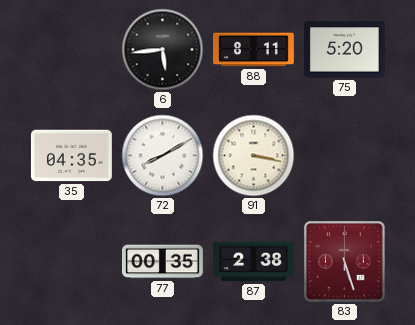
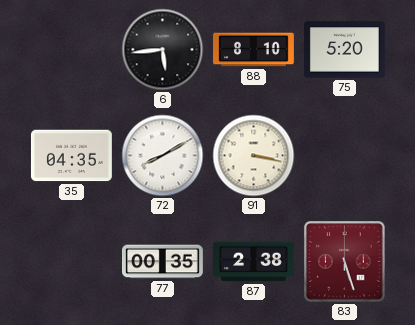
88: 8:11 -> 8:10
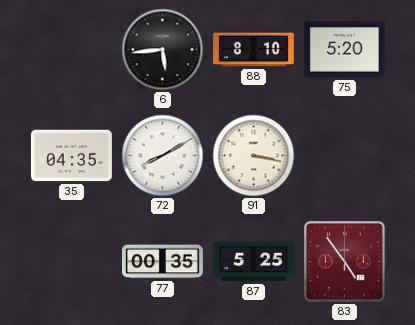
87: 2:38 -> 5:25
83: 5:27 -> 4:54
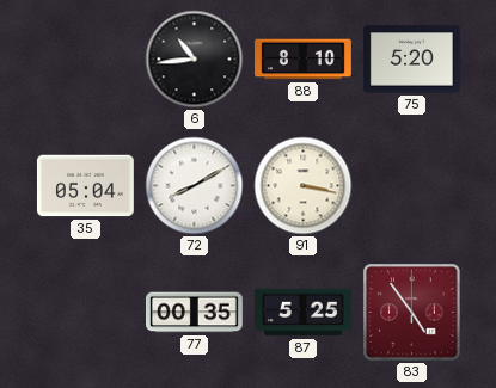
6: 5:44 -> 10:44
35: 04:35 -> 05:04
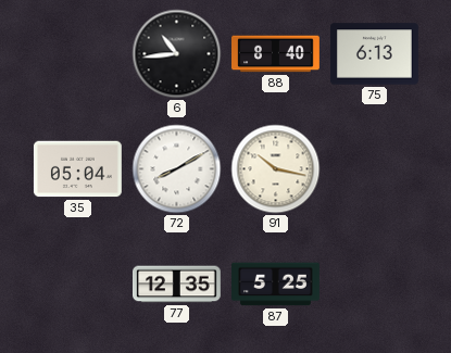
88: 8:10 -> 8:40
75: 5:20 -> 6:13
91: 3:17 -> 10:17
77: 00:35 -> 12:35
83: 4:54 -> none
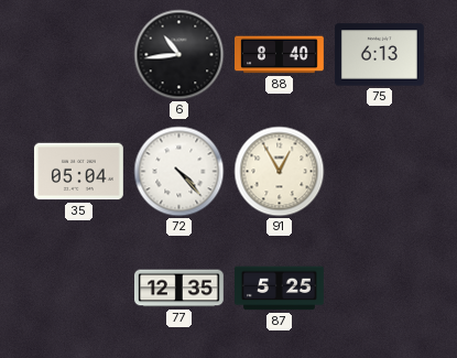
72: 8:10 -> 4:23
91: 10:17 -> 12:55
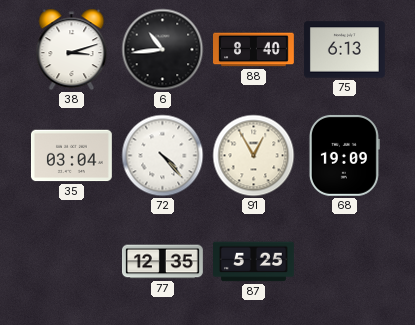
38: none -> 3:12
35: 05:04 -> 03:04
68: none -> 19:09
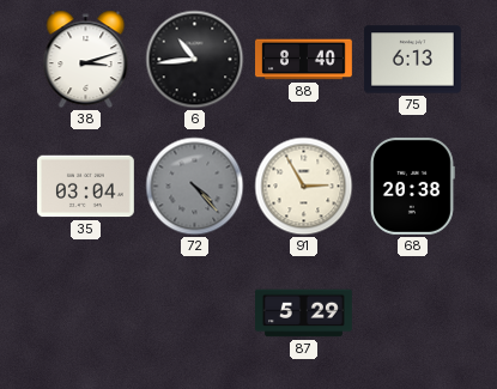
72 dial: white -> grey
91: 12:55 -> 2:55
68: 19:09 -> 20:38
77: 12:35 -> none
87: 5:25 -> 5:29
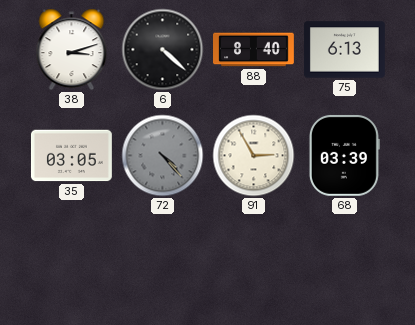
6: 10:44 -> 4:22
35: 03:04 -> 03:05
68: 20:38 -> 03:39
87: 5:29 -> none
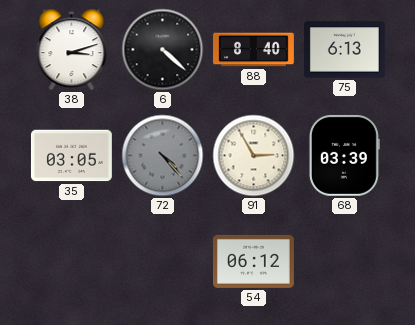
54: none -> 06:12
